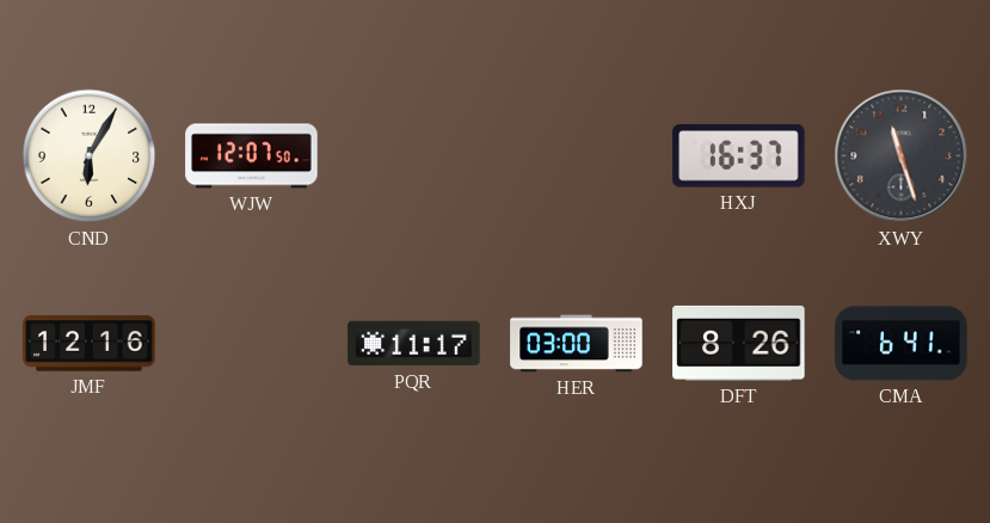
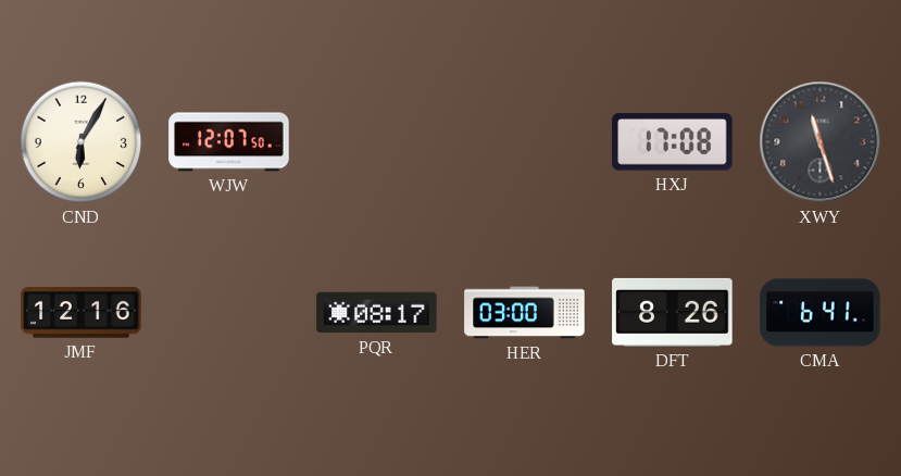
HXJ: 16:37 -> 17:08
PQR: 11:17 -> 08:17
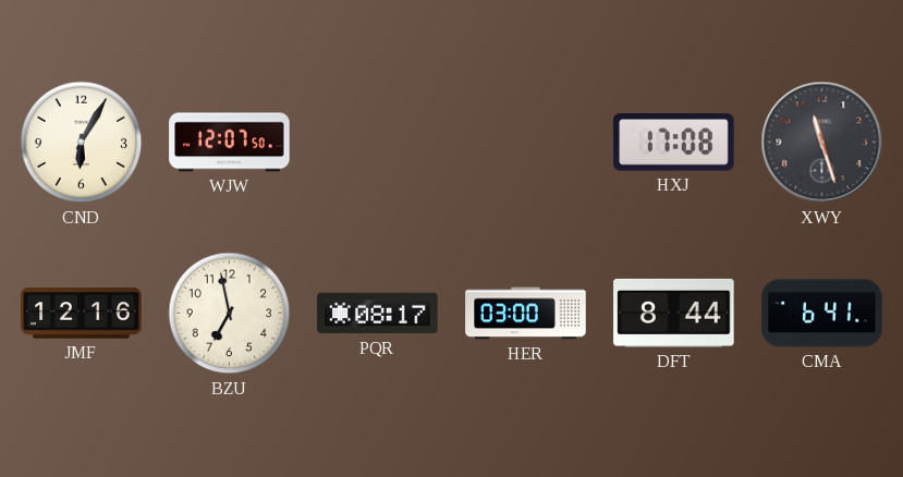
BZU: none -> 6:58
DFT: 8:26 -> 8:44
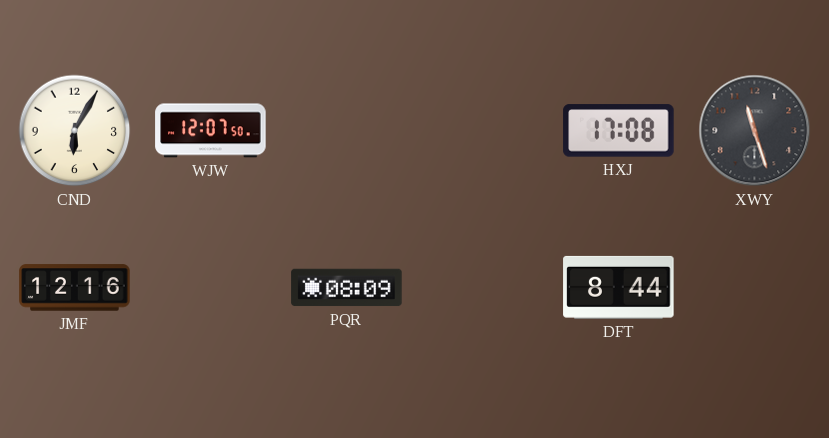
BZU: 6:58 -> none
PQR: 08:17 -> 08:09
HER: 03:00 -> none
CMA: 6:41 -> none
